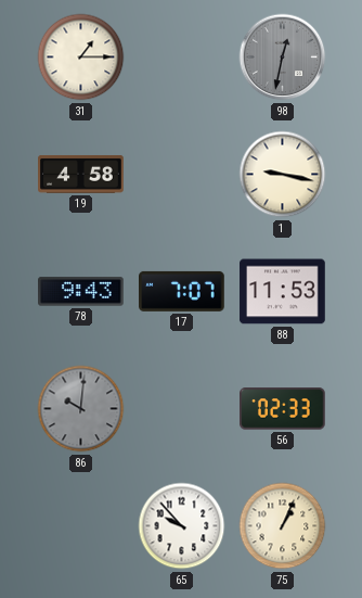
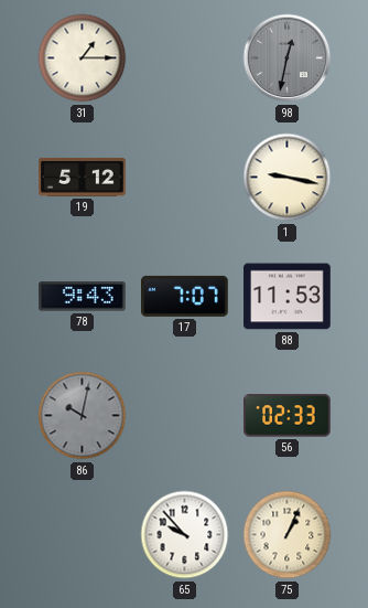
19: 4:58 -> 5:12
86: 10:01 -> 10:02
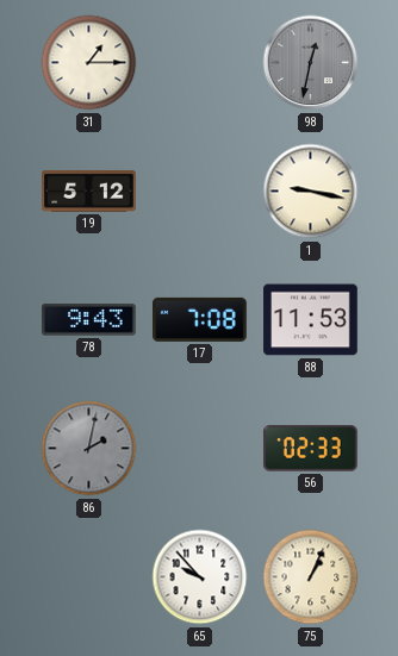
17: 7:07 -> 7:08
86: 10:02 -> 2:02
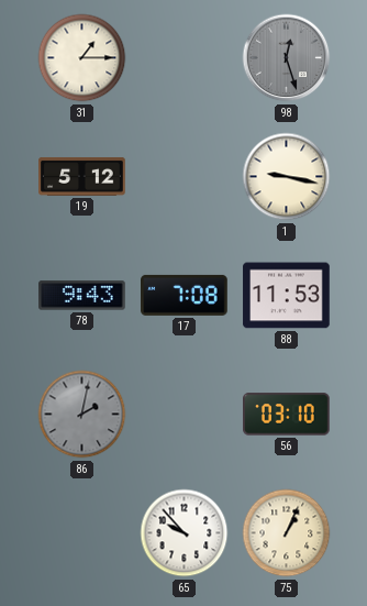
98: 12:32 -> 12:27
56: 02:33 -> 03:10
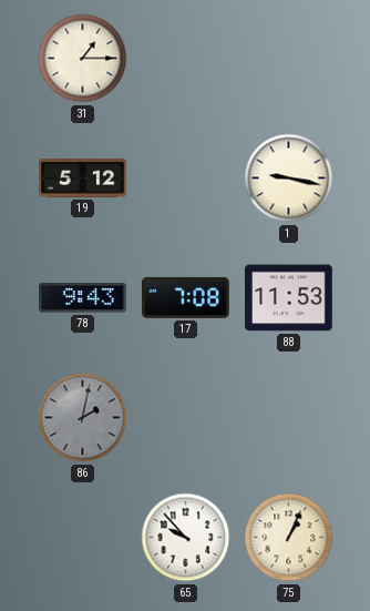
98: 12:27 -> none
56: 03:10 -> none
